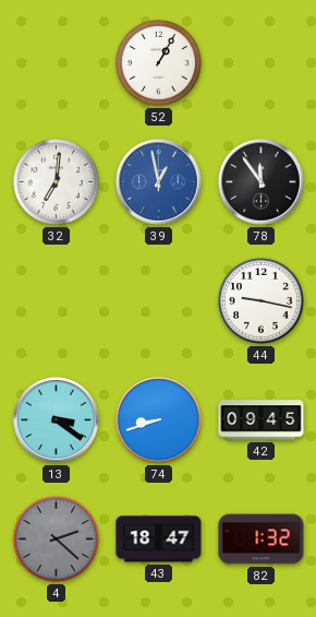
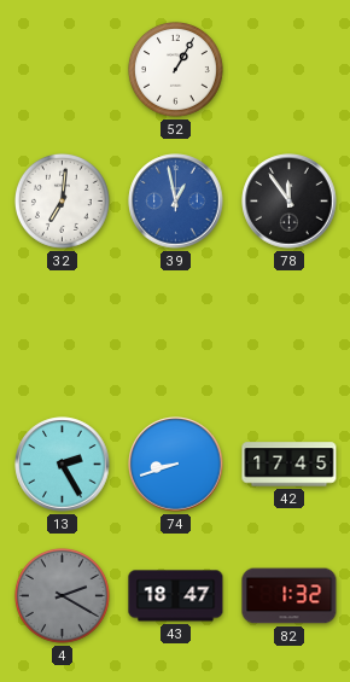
44: 9:17 -> none
13: 3:21 -> 2:25
42: 09:45 -> 17:45
4: 2:22 -> 2:20
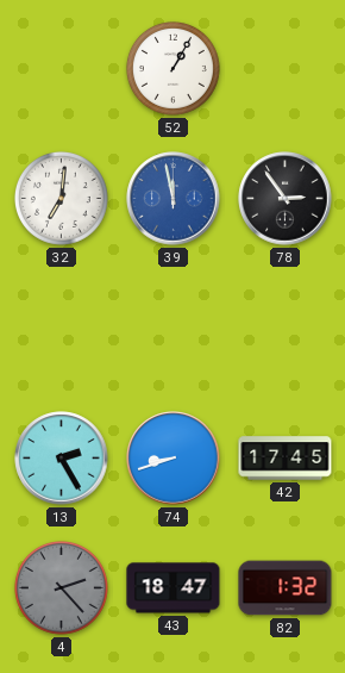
39: 12:58 -> 11:58
78: 11:54 -> 2:54
4: 2:20 -> 2:23
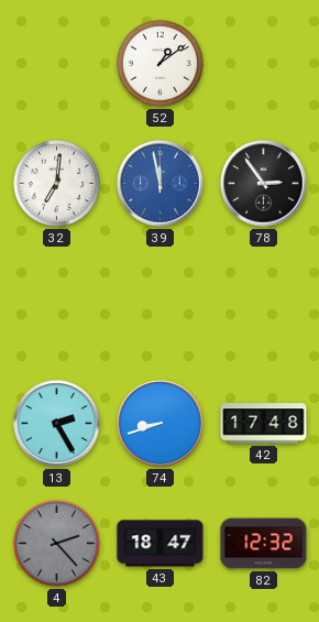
52: 1:05 -> 1:09
42: 17:45 -> 17:48
82: 1:32 -> 12:32
